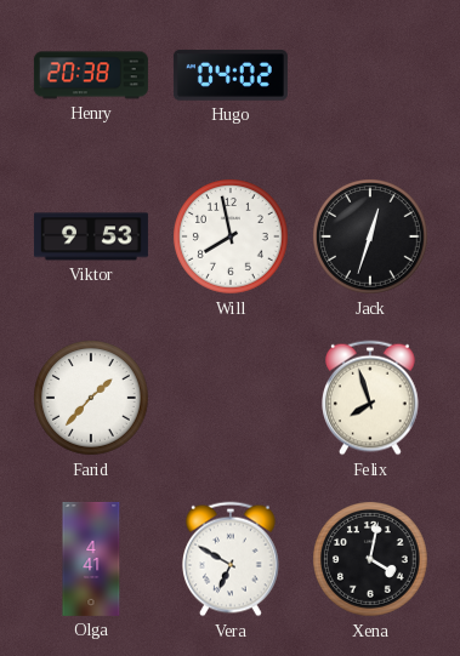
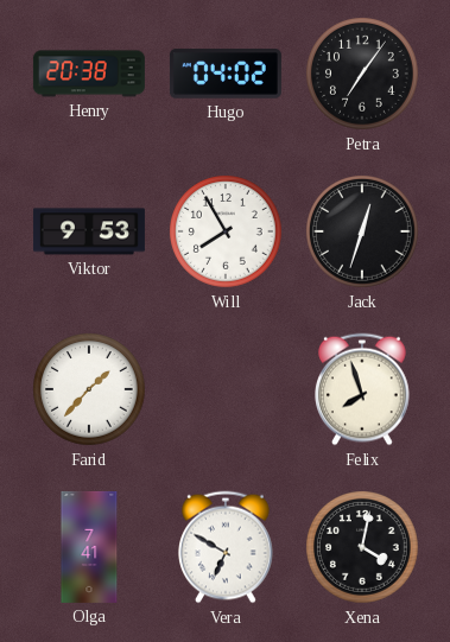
Petra: none -> 7:06
Will: 7:58 -> 7:55
Olga: 4:41 -> 7:41
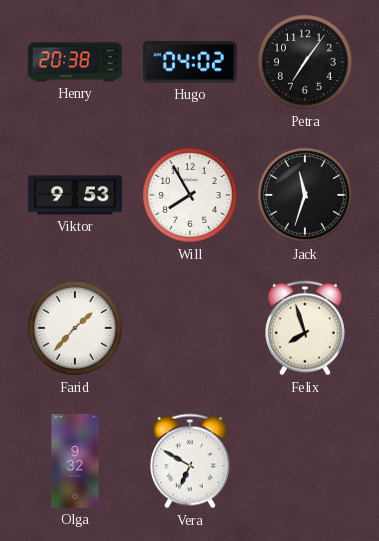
Jack: 12:33 -> 11:33
Olga: 7:41 -> 9:32
Xena: 4:02 -> none
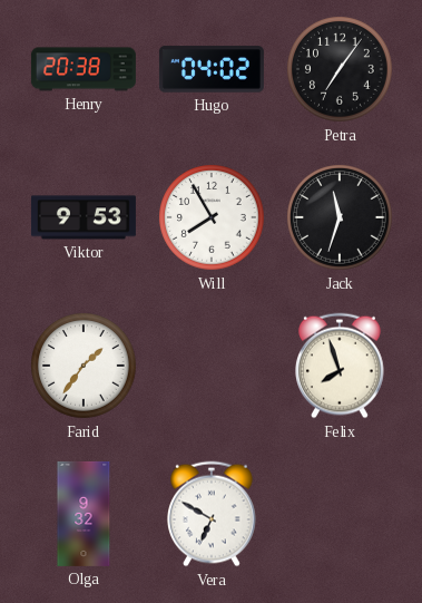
Farid: 1:37 -> 1:36
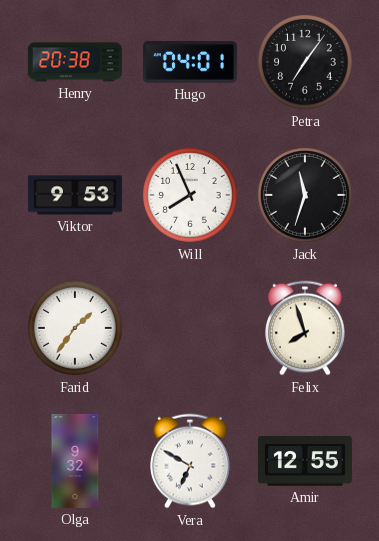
Hugo: 04:02 -> 04:01
Will: 7:55 -> 7:56
Amir: none -> 12:55
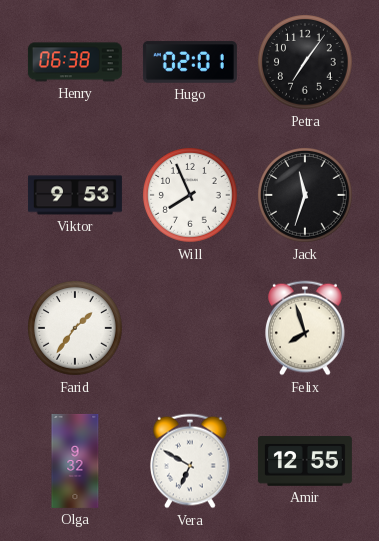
Henry: 20:38 -> 06:38
Hugo: 04:01 -> 02:01
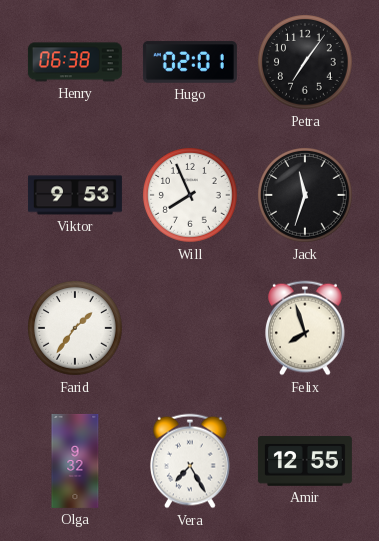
Vera: 6:50 -> 7:25
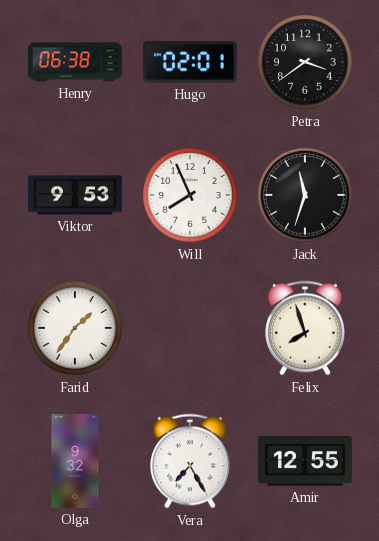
Petra: 7:06 -> 3:39
